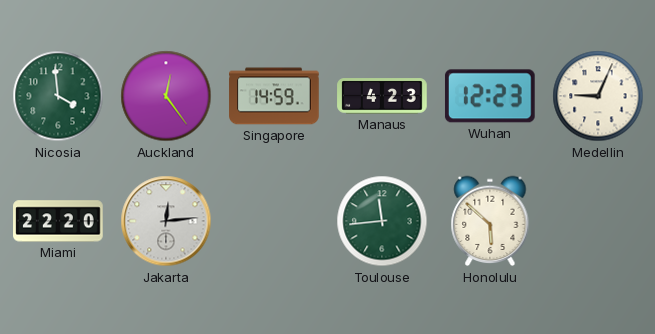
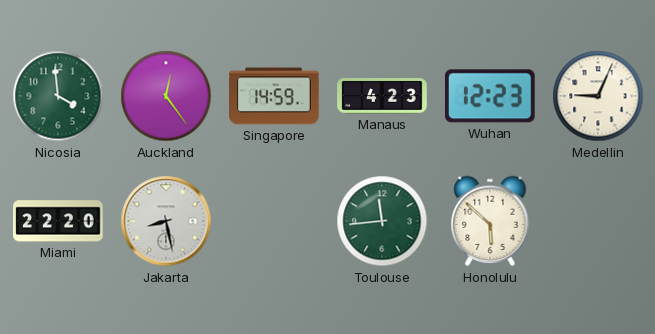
Jakarta: 12:14 -> 8:28
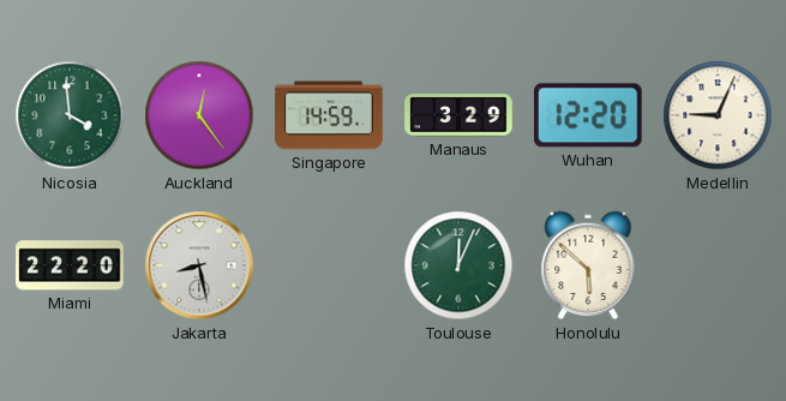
Manaus: 4:23 -> 3:29
Wuhan: 12:23 -> 12:20
Toulouse: 11:44 -> 12:04
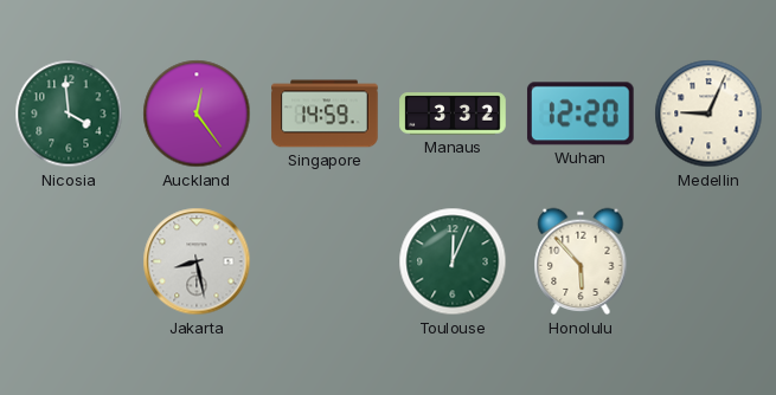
Manaus: 3:29 -> 3:32
Miami: 22:20 -> none
Honolulu: 5:52 -> 5:53
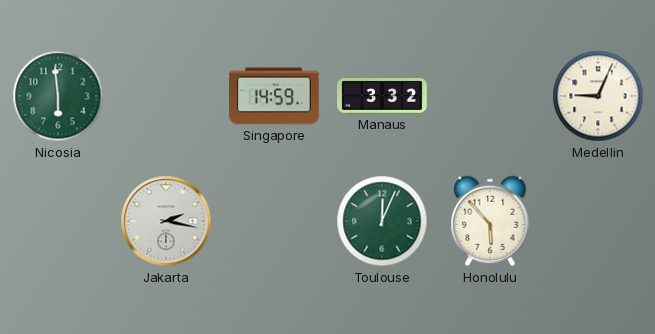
Nicosia: 3:59 -> 5:59
Auckland: 12:24 -> none
Wuhan: 12:20 -> none
Jakarta: 8:28 -> 2:17
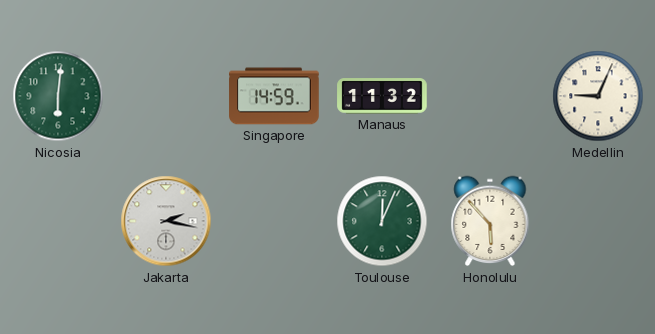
Nicosia: 5:59 -> 6:01
Manaus: 3:32 -> 11:32
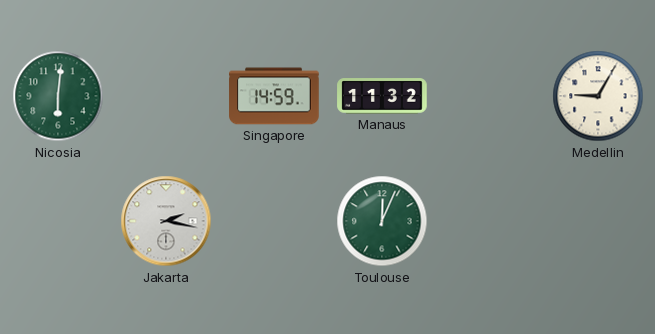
Medellin: 9:04 -> 9:05
Honolulu: 5:53 -> none
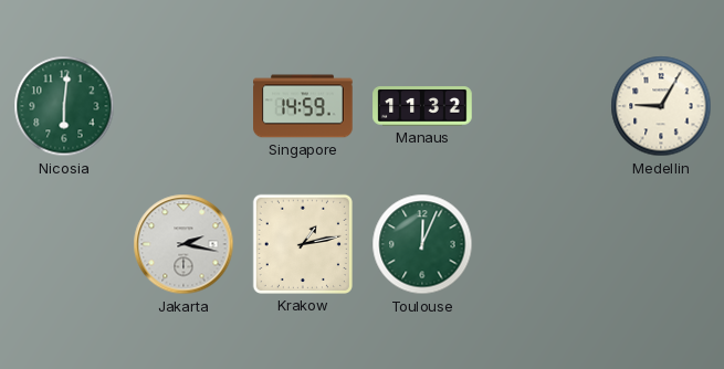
Krakow: none -> 1:13
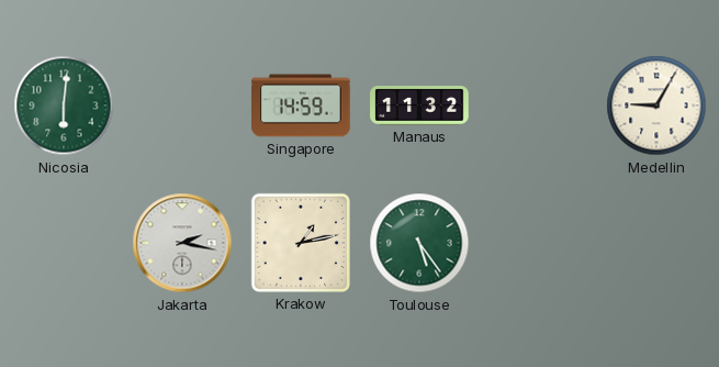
Toulouse: 12:04 -> 5:24
